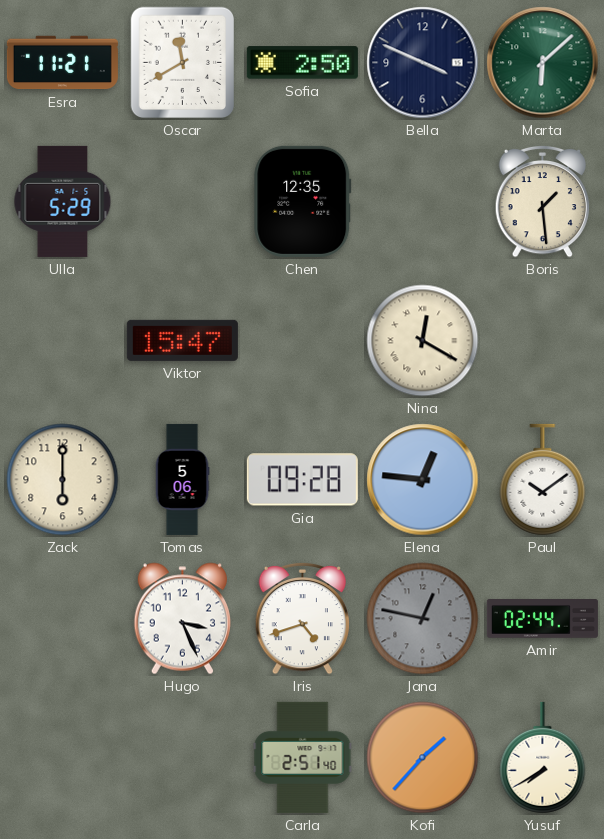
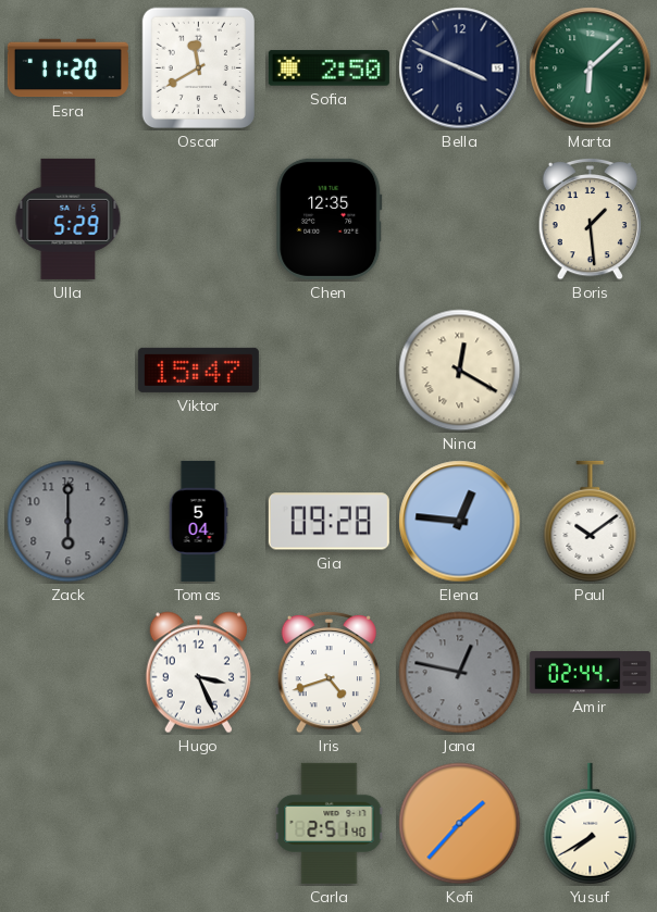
Esra: 11:21 -> 11:20
Zack dial: cream -> grey
Tomas: 5:06 -> 5:04
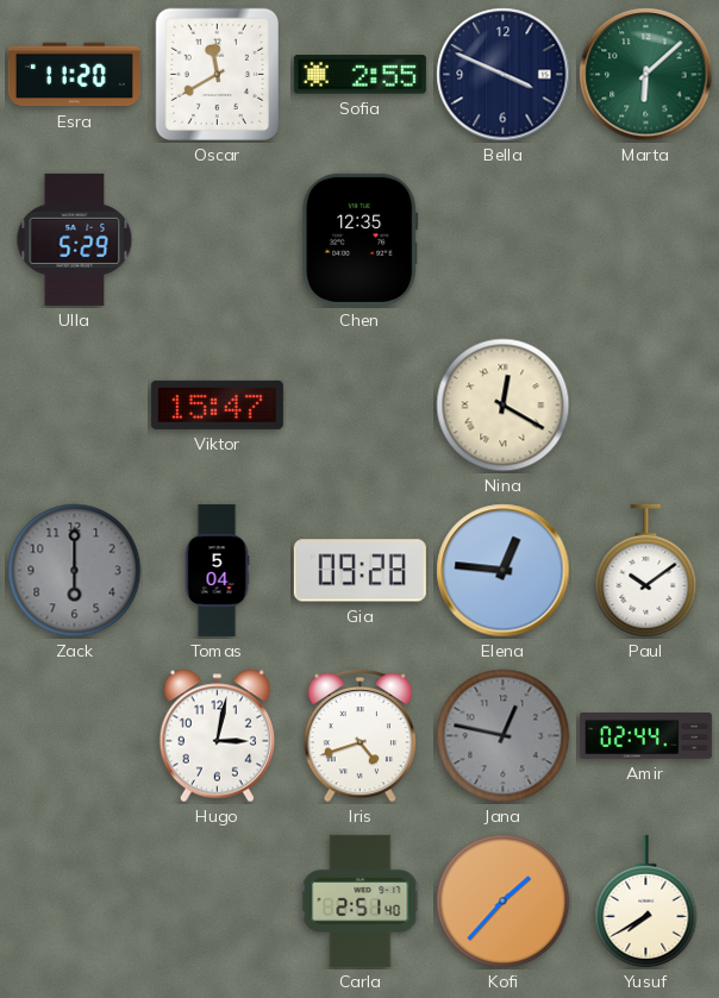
Sofia: 2:50 -> 2:55
Boris: 1:29 -> none
Hugo: 3:26 -> 3:02
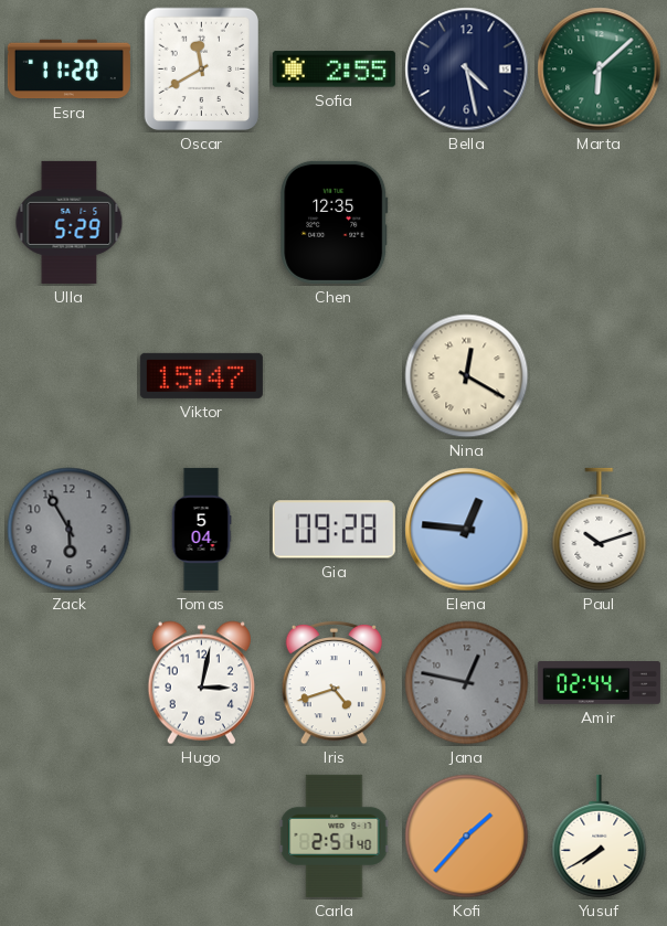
Bella: 3:49 -> 4:28
Zack: 6:00 -> 5:55
Paul: 10:09 -> 10:12
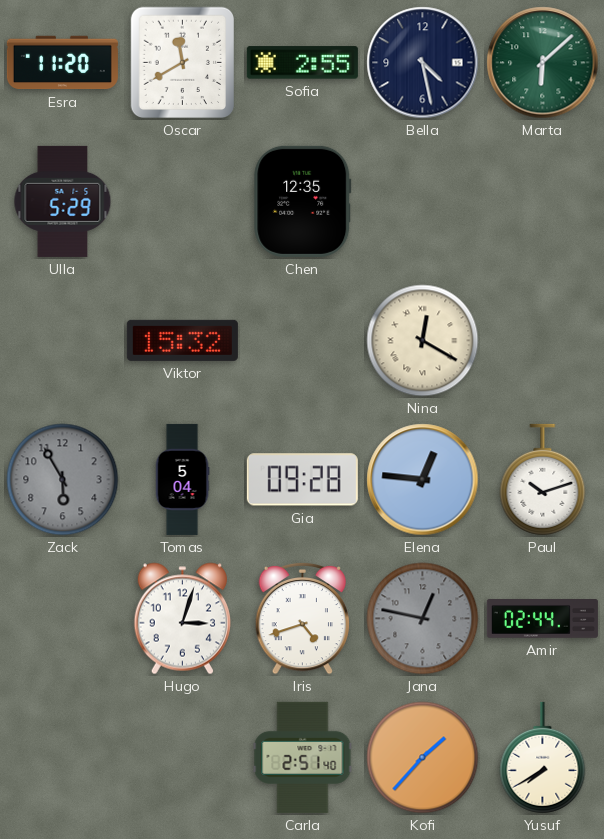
Viktor: 15:47 -> 15:32
Hugo: 3:02 -> 3:03
